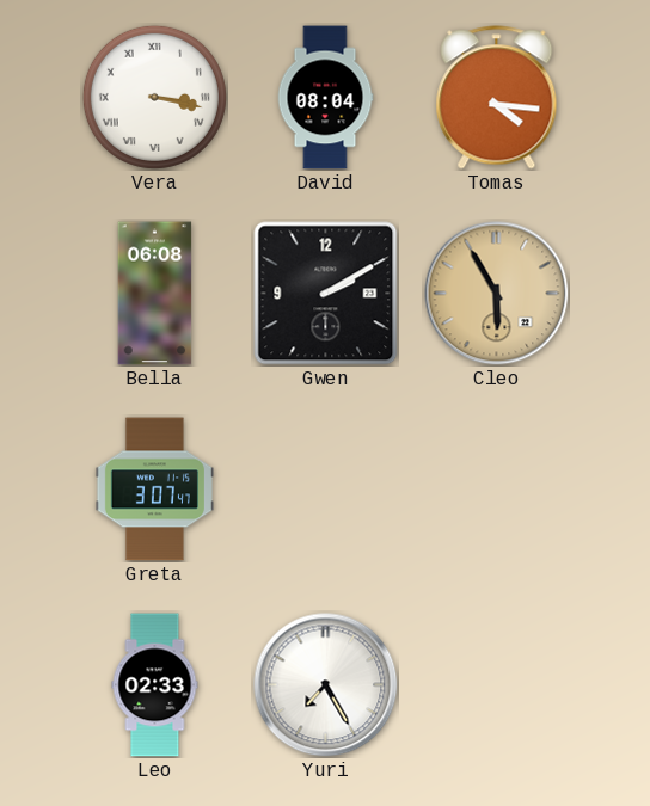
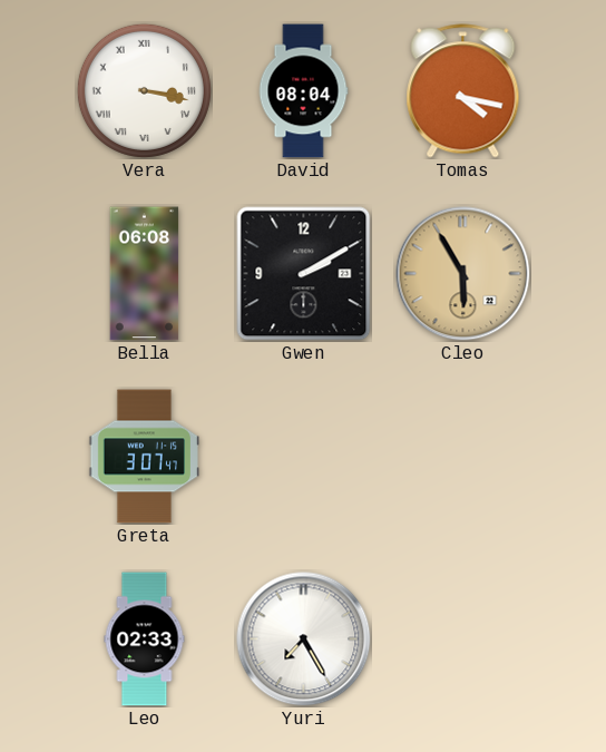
Tomas: 4:16 -> 4:17
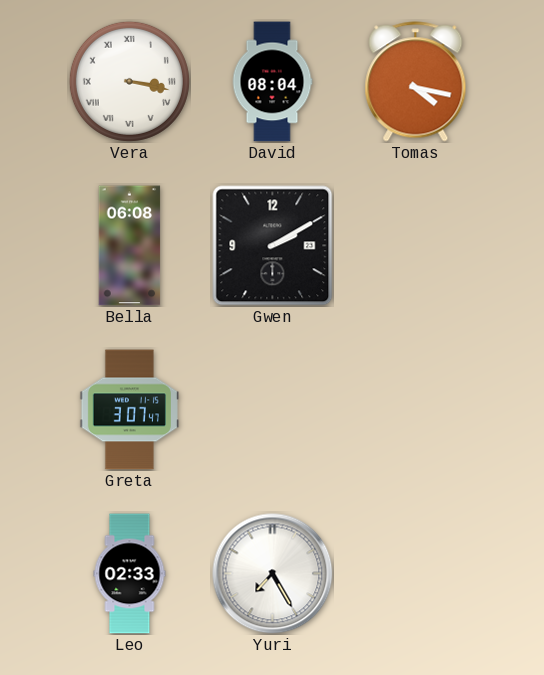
Cleo: 5:55 -> none
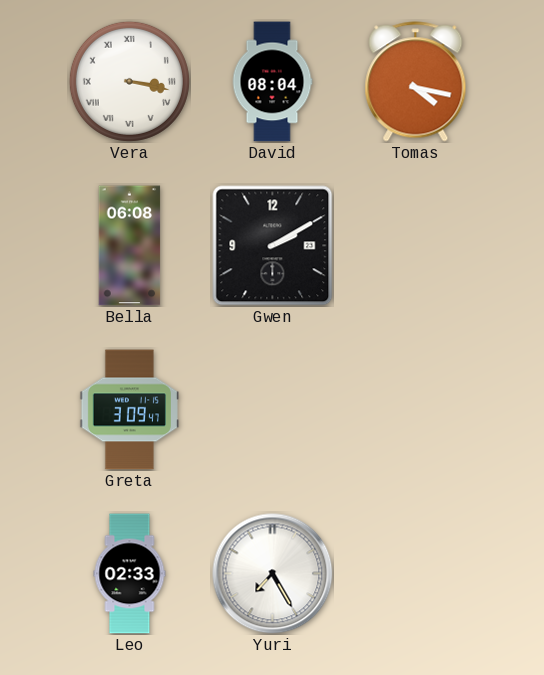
Greta: 3:07 -> 3:09
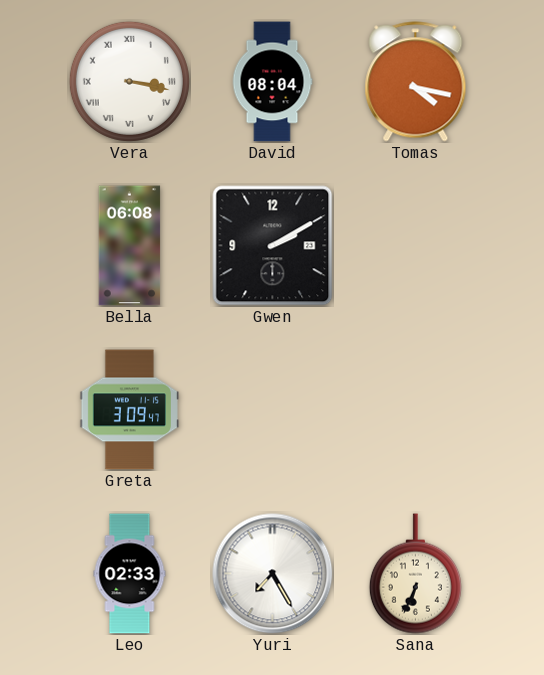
Sana: none -> 6:34
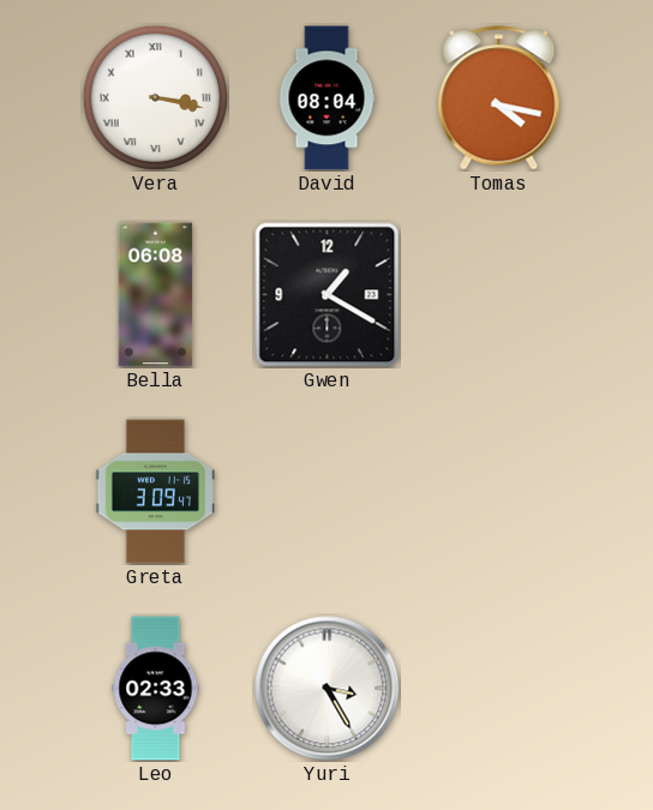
Gwen: 2:10 -> 1:20
Yuri: 7:25 -> 3:25
Sana: 6:34 -> none
